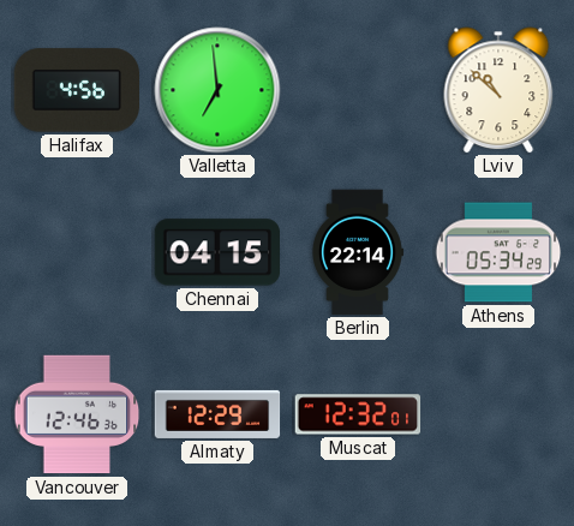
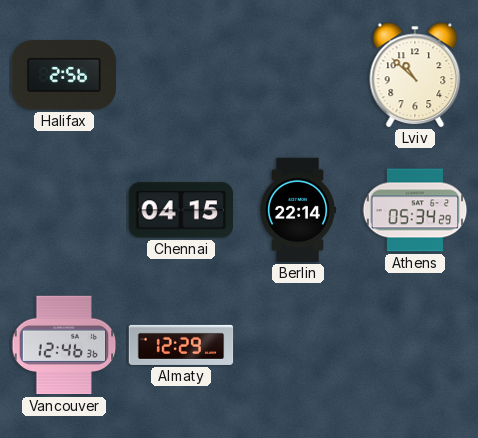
Halifax: 4:56 -> 2:56
Valletta: 6:59 -> none
Muscat: 12:32 -> none
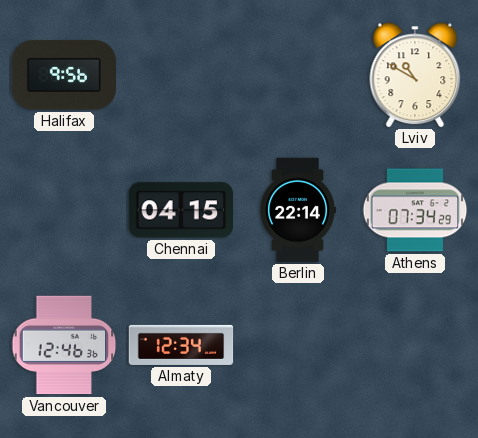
Halifax: 2:56 -> 9:56
Lviv: 10:52 -> 10:50
Athens: 05:34 -> 07:34
Almaty: 12:29 -> 12:34
